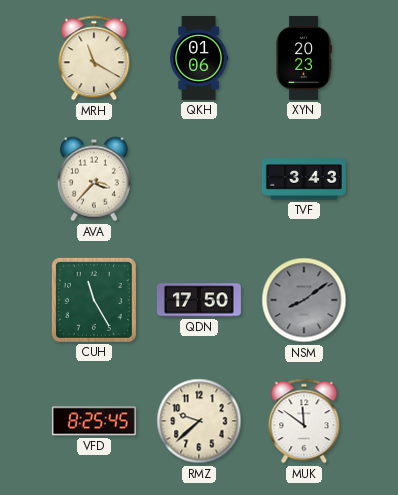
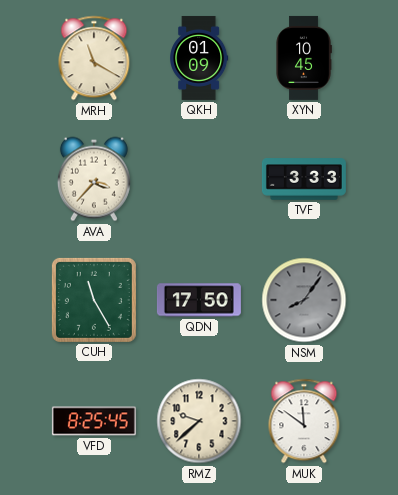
QKH: 01:06 -> 01:09
XYN: 20:23 -> 10:45
TVF: 3:43 -> 3:33
NSM: 8:09 -> 8:06
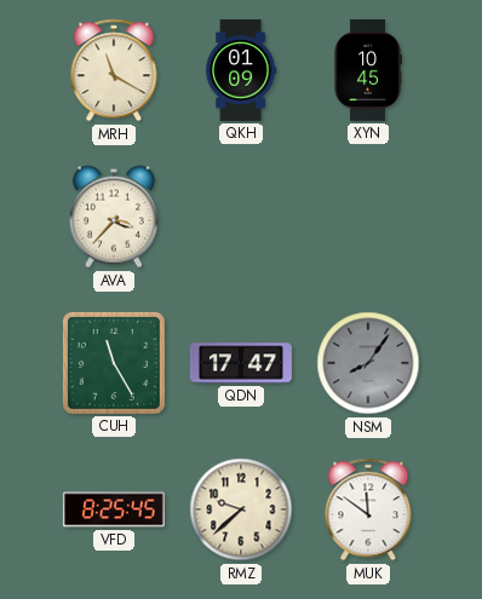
TVF: 3:33 -> none
QDN: 17:50 -> 17:47
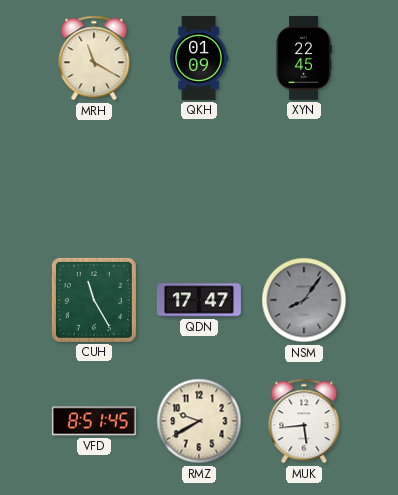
XYN: 10:45 -> 22:45
AVA: 3:37 -> none
VFD: 8:25 -> 8:51
RMZ: 9:38 -> 9:40
MUK: 11:51 -> 5:44
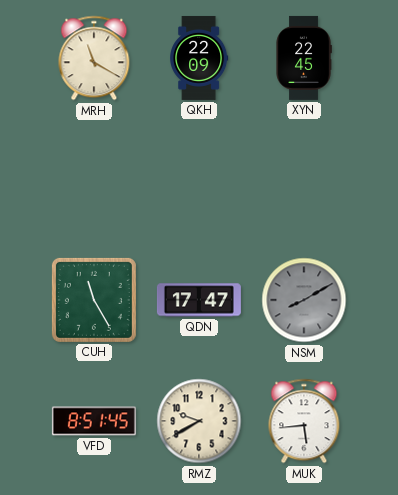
QKH: 01:09 -> 22:09
NSM: 8:06 -> 8:10
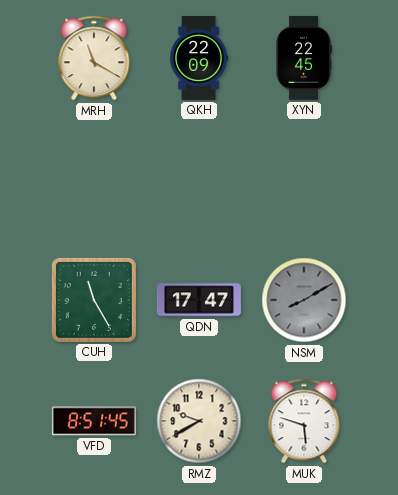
MUK: 5:44 -> 5:48
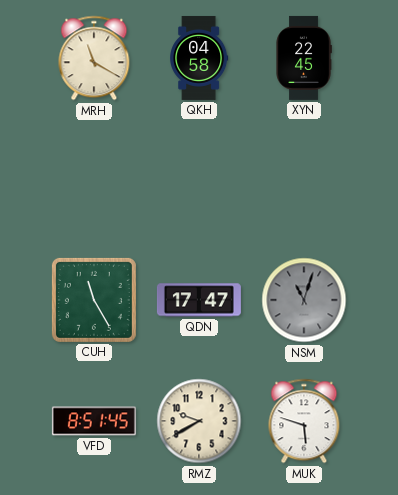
QKH: 22:09 -> 04:58
NSM: 8:10 -> 11:03
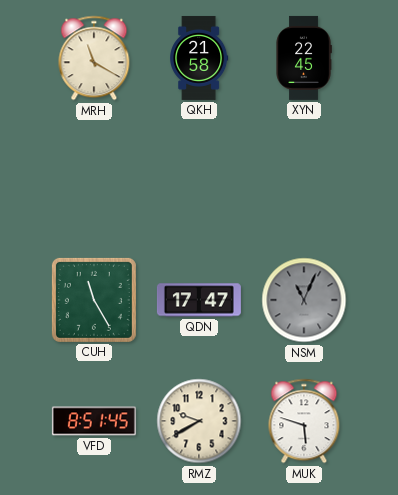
QKH: 04:58 -> 21:58
NSM: 11:03 -> 11:04
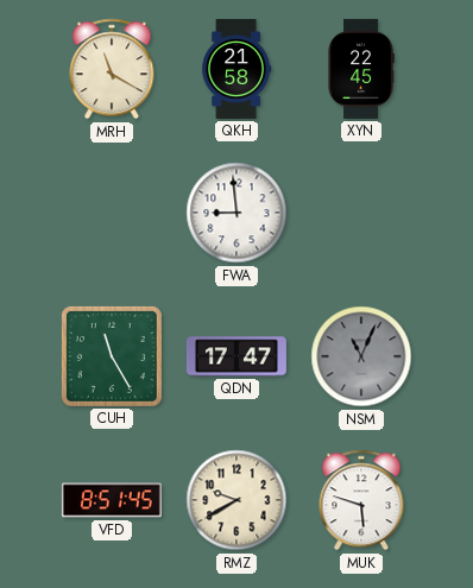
FWA: none -> 8:59
